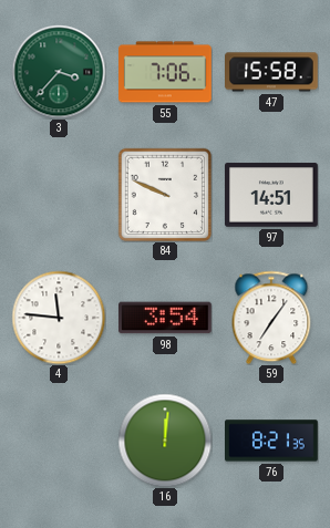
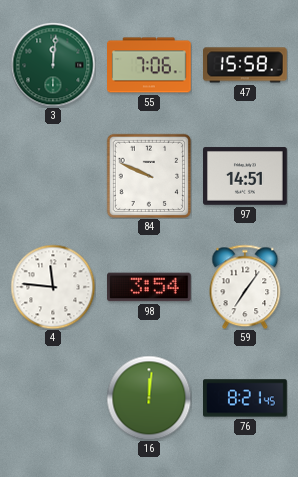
3: 3:37 -> 12:01
76: 8:21:35 -> 8:21:45
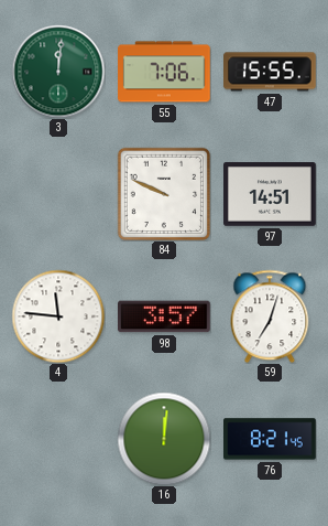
47: 15:58 -> 15:55
98: 3:54 -> 3:57
59: 7:06 -> 7:03
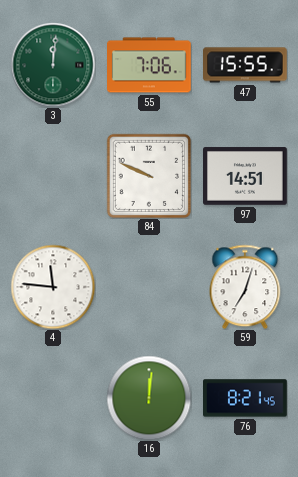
98: 3:57 -> none
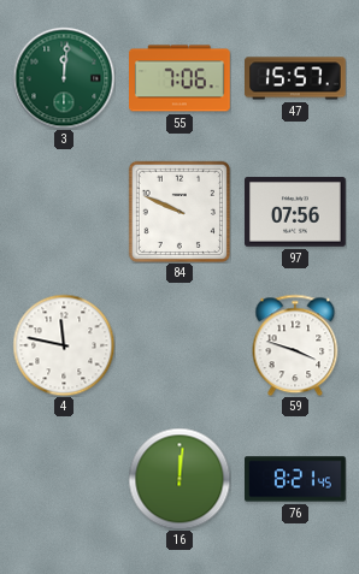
47: 15:55 -> 15:57
97: 14:51 -> 07:56
4: 11:46 -> 11:47
59: 7:03 -> 3:48
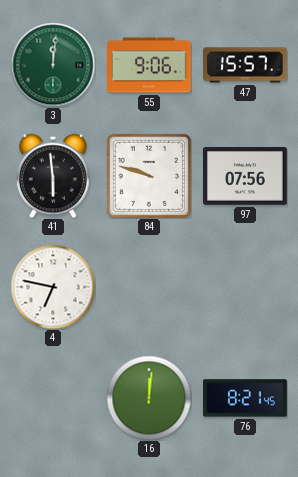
55: 7:06 -> 9:06
41: none -> 5:59
84: 9:49 -> 9:48
4: 11:47 -> 6:47
59: 3:48 -> none
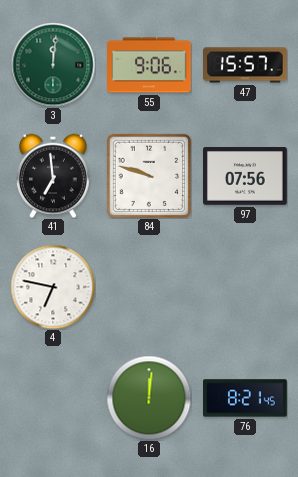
41: 5:59 -> 6:59
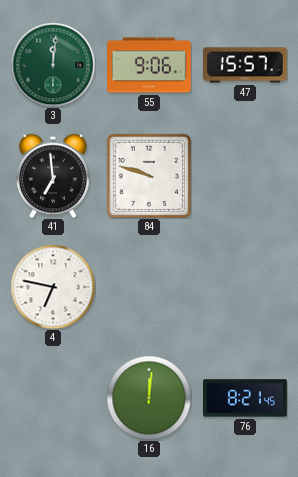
97: 07:56 -> none
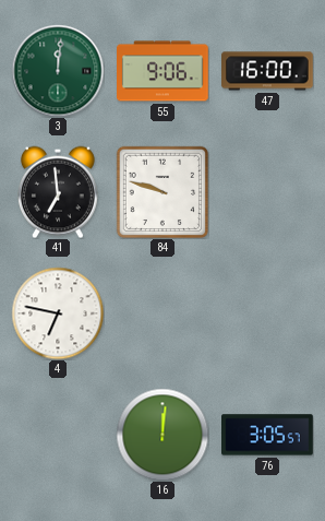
47: 15:57 -> 16:00
76: 8:21 -> 3:05
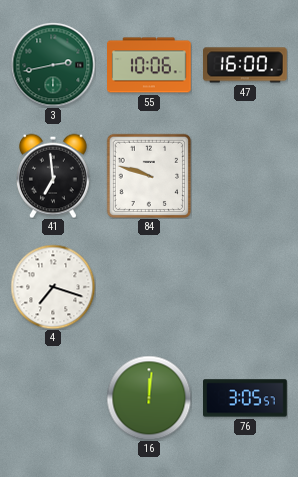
3: 12:01 -> 2:43
55: 9:06 -> 10:06
4: 6:47 -> 7:18
